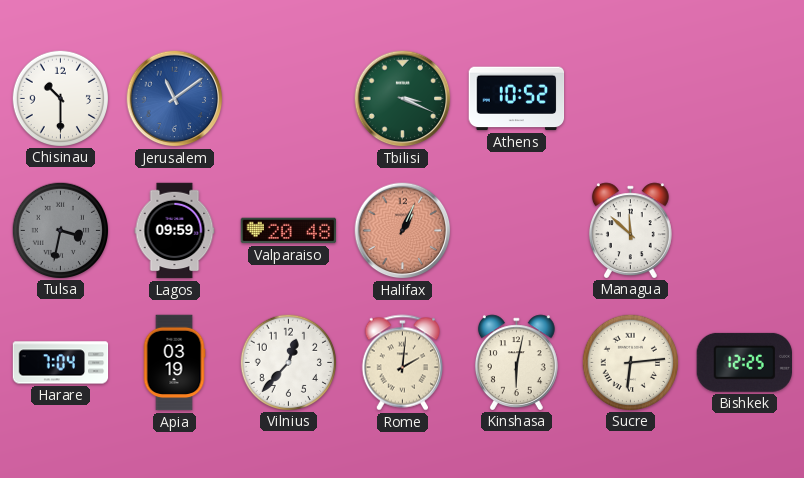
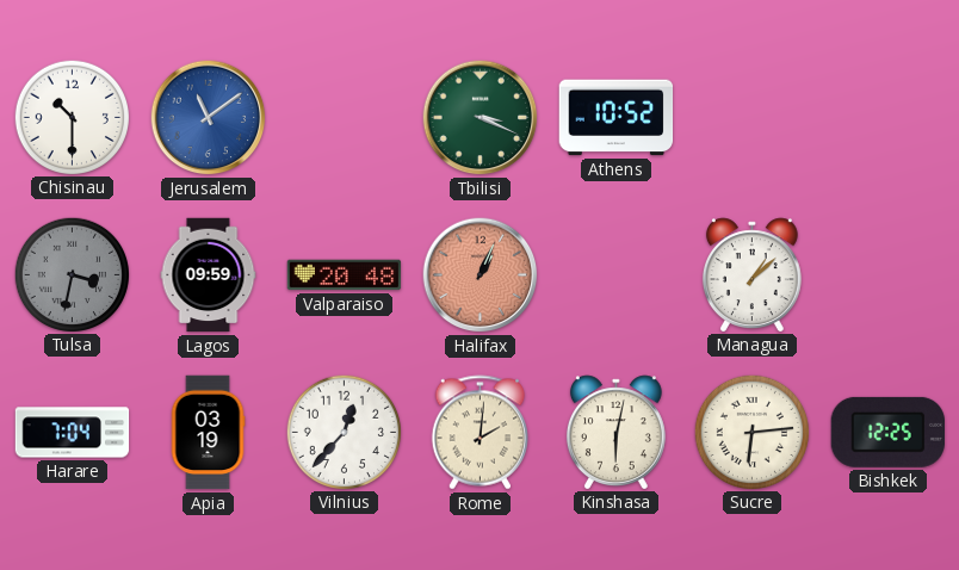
Managua: 11:52 -> 1:08
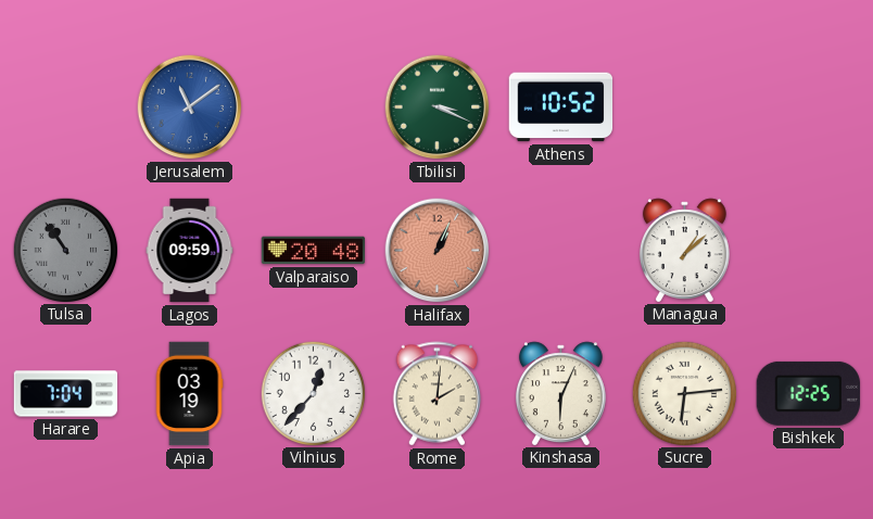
Chisinau: 10:30 -> none
Tulsa: 3:32 -> 10:54
Kinshasa: 6:02 -> 6:04
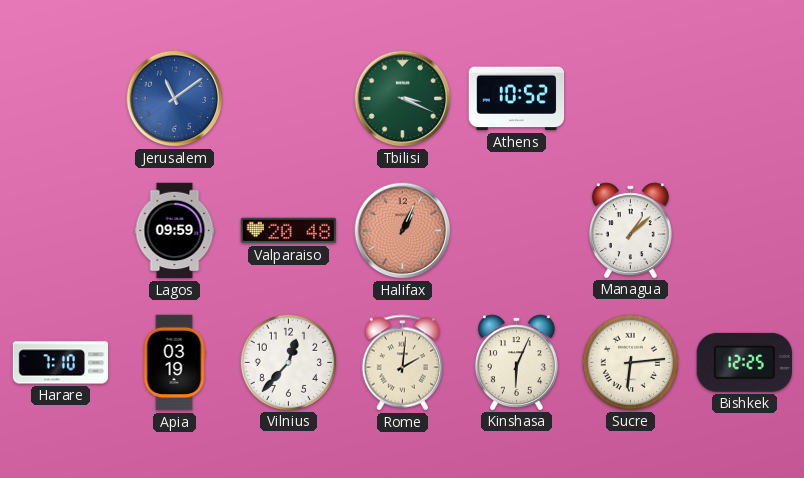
Tulsa: 10:54 -> none
Harare: 7:04 -> 7:10
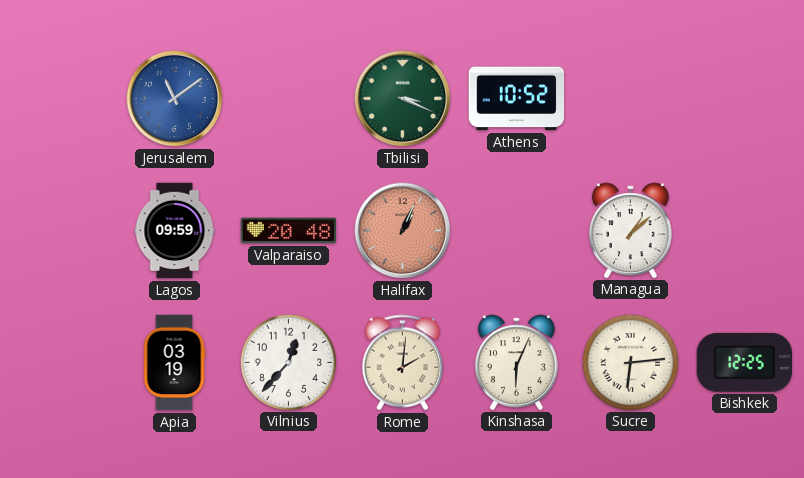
Harare: 7:10 -> none
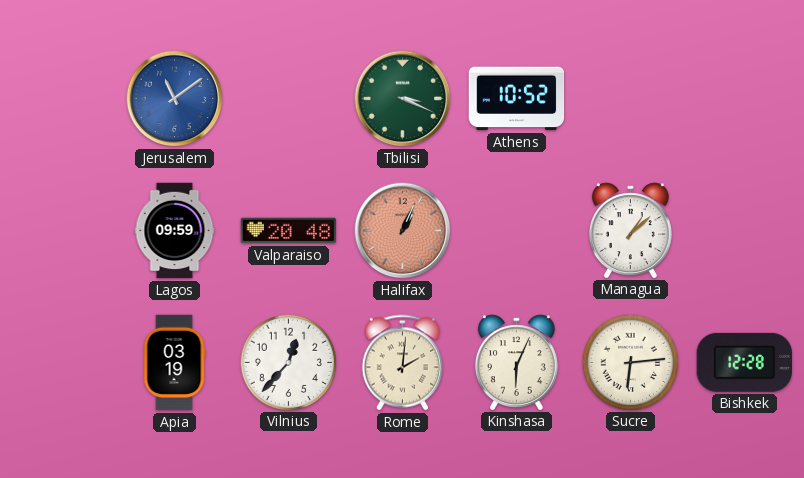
Bishkek: 12:25 -> 12:28
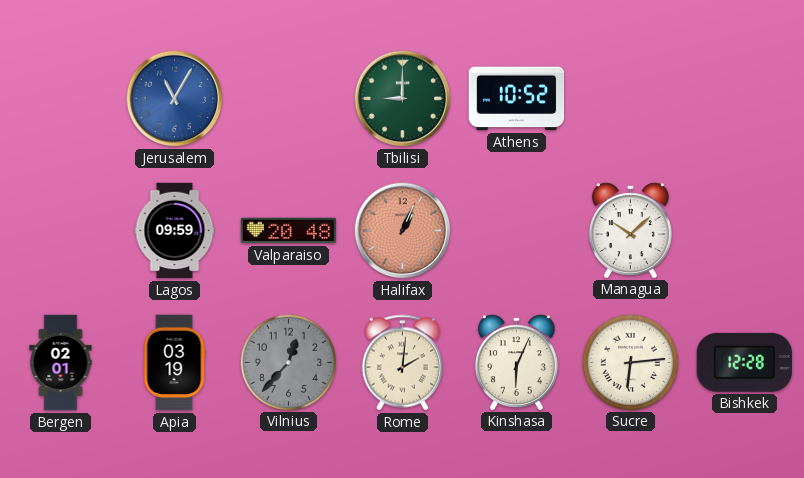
Jerusalem: 11:09 -> 11:05
Tbilisi: 3:19 -> 9:00
Managua: 1:08 -> 10:08
Bergen: none -> 02:01
Vilnius dial: white -> grey
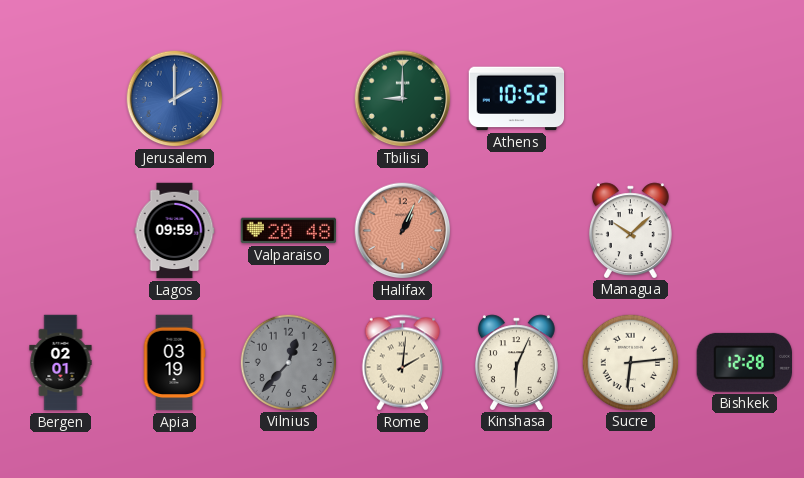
Jerusalem: 11:05 -> 2:00
